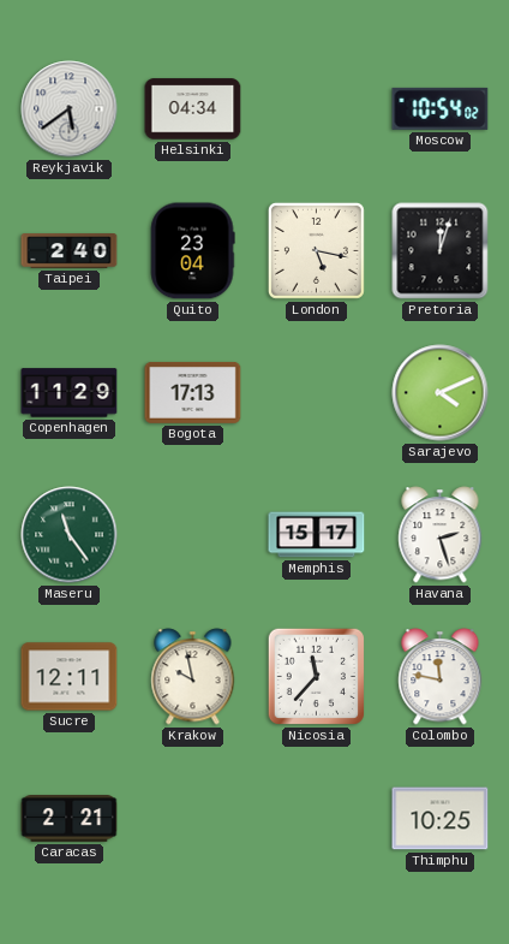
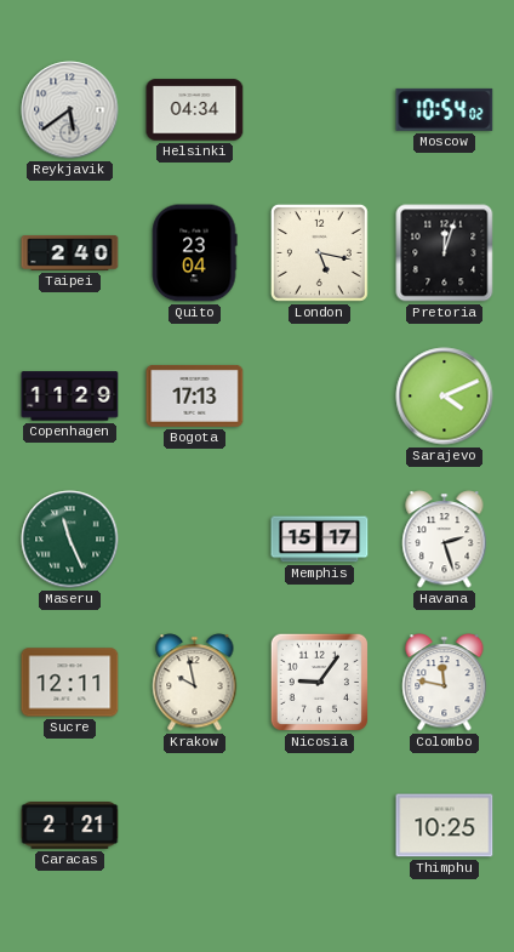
Maseru: 11:24 -> 11:26
Nicosia: 11:37 -> 9:06
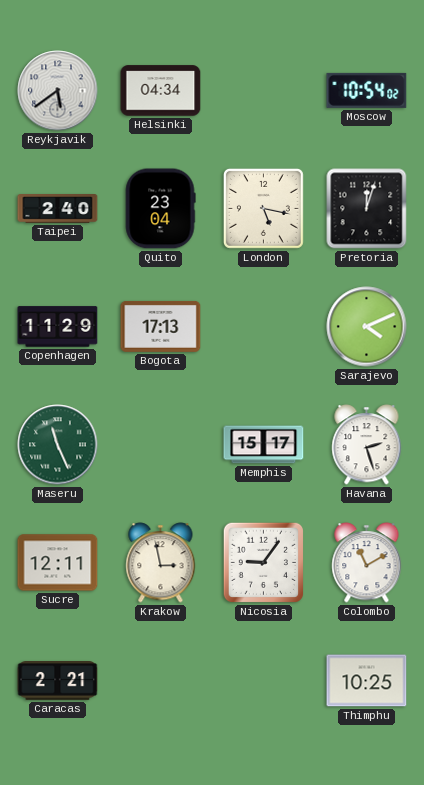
Krakow: 9:58 -> 2:58
Colombo: 11:47 -> 11:10
